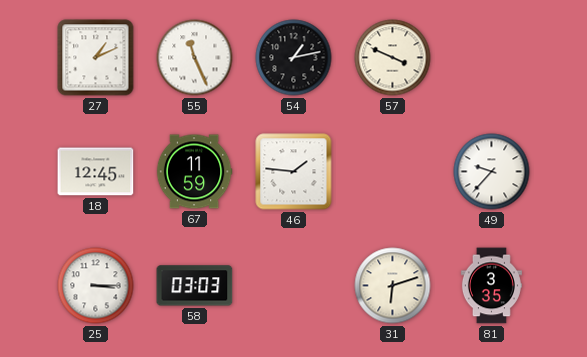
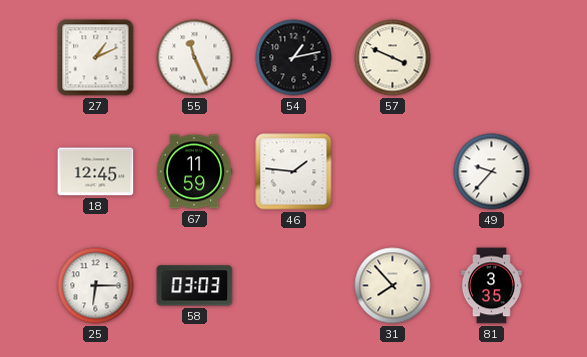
25: 3:15 -> 6:15
31: 6:12 -> 7:53
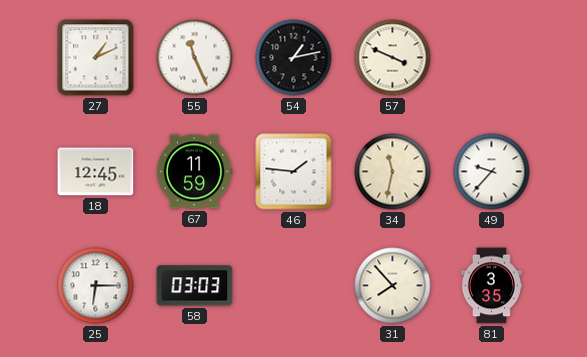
34: none -> 11:32
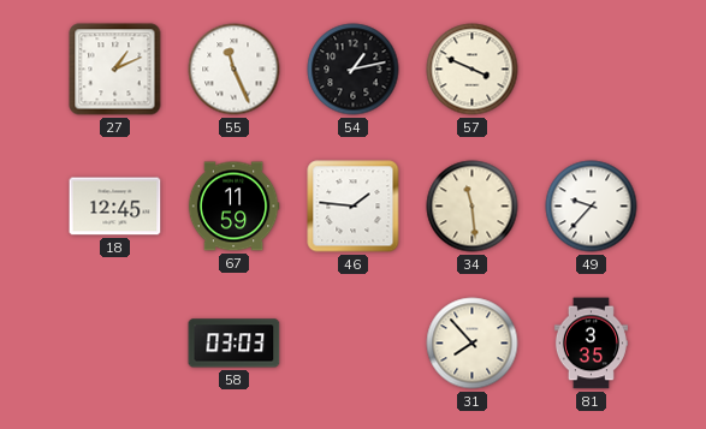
34: 11:32 -> 11:29
25: 6:15 -> none
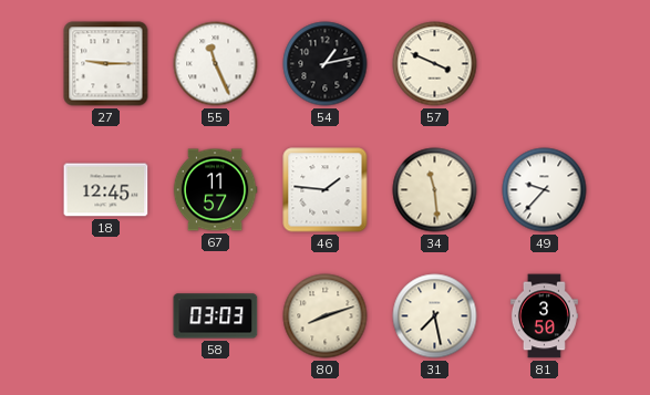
27: 1:11 -> 9:15
67: 11:59 -> 11:57
80: none -> 8:12
31: 7:53 -> 7:28
81: 3:35 -> 3:50
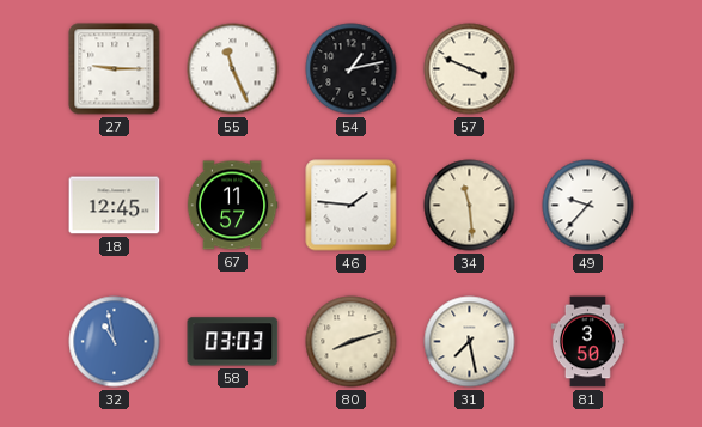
32: none -> 10:58
